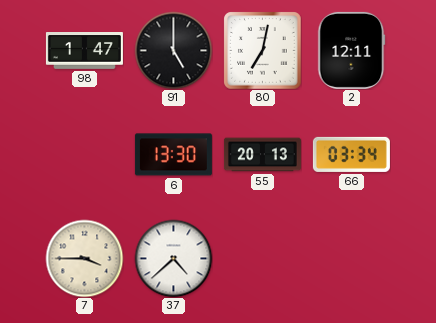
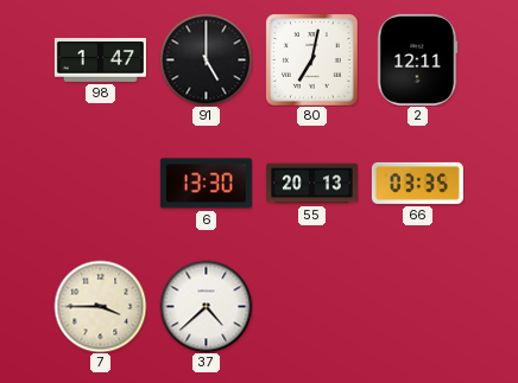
66: 03:34 -> 03:35
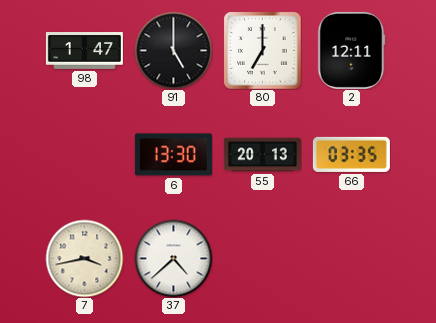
80: 7:02 -> 7:00
7: 3:45 -> 3:43
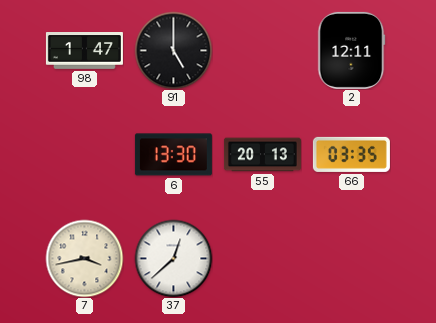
80: 7:00 -> none
37: 4:38 -> 12:38
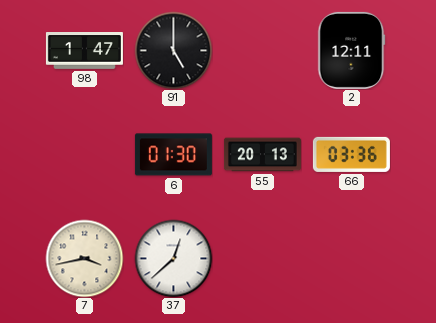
6: 13:30 -> 01:30
66: 03:35 -> 03:36
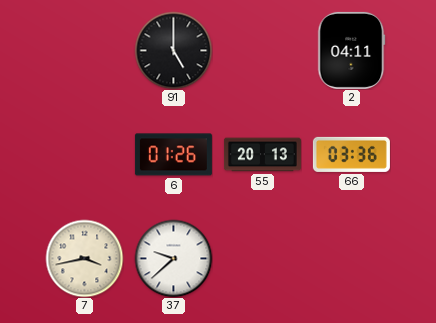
98: 1:47 -> none
2: 12:11 -> 04:11
6: 01:30 -> 01:26
37: 12:38 -> 9:38
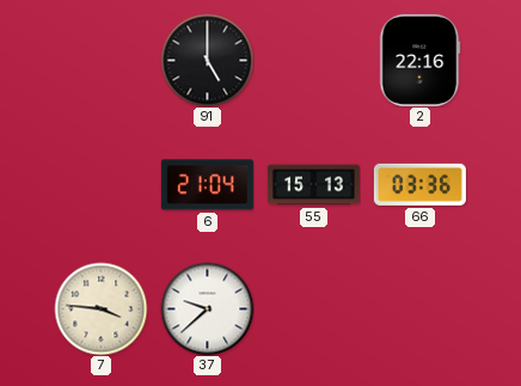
2: 04:11 -> 22:16
6: 01:26 -> 21:04
55: 20:13 -> 15:13
7: 3:43 -> 3:46
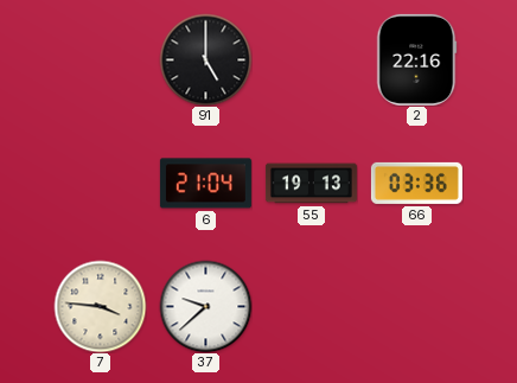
55: 15:13 -> 19:13
